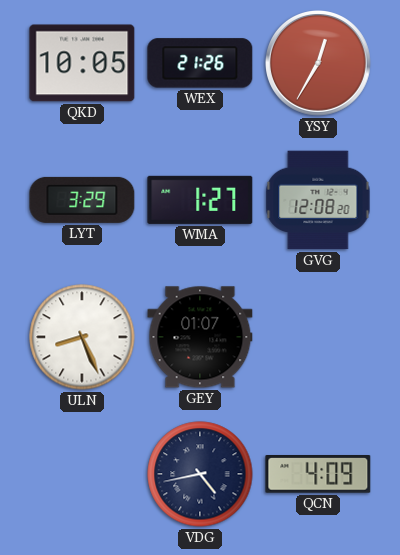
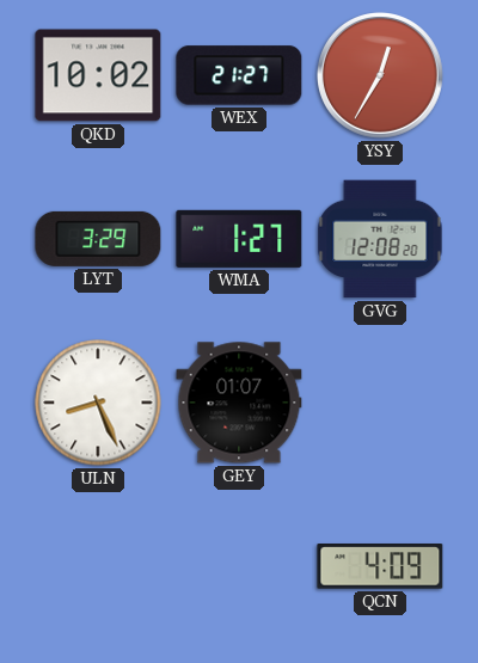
QKD: 10:05 -> 10:02
WEX: 21:26 -> 21:27
VDG: 4:43 -> none
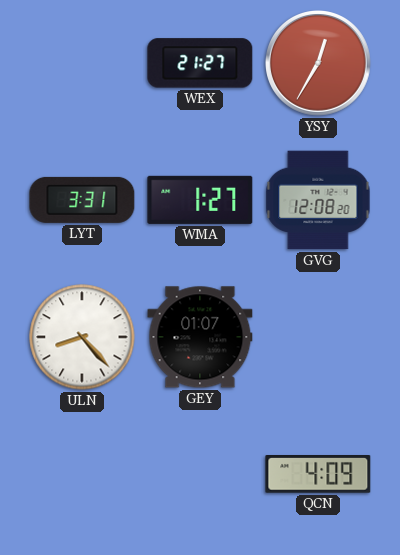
QKD: 10:02 -> none
LYT: 3:29 -> 3:31
ULN: 8:26 -> 8:23
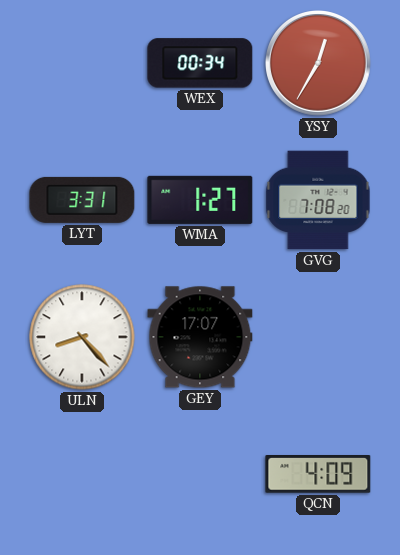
WEX: 21:27 -> 00:34
GVG: 12:08 -> 7:08
GEY: 01:07 -> 17:07
